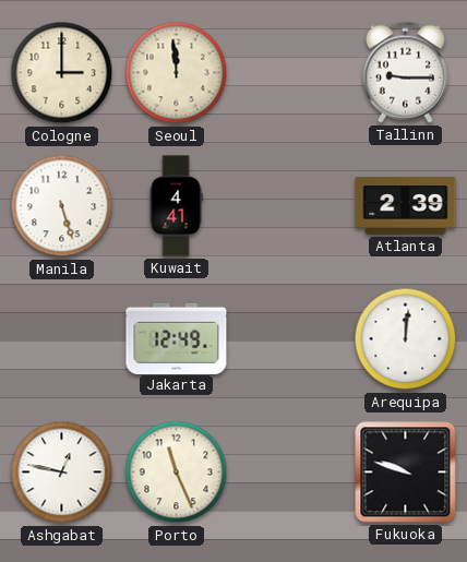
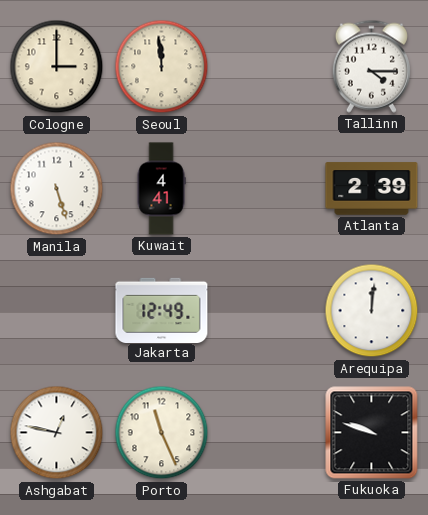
Tallinn: 9:15 -> 4:15
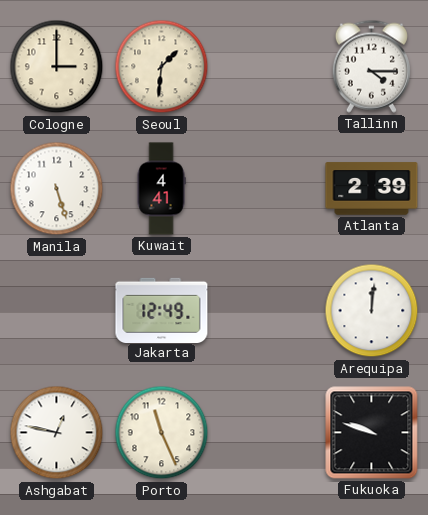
Seoul: 11:59 -> 1:31
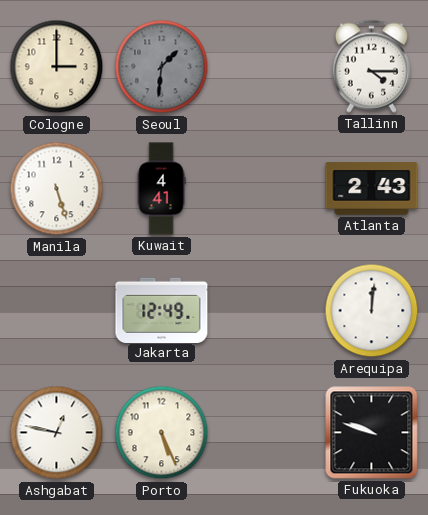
Seoul dial: cream -> grey
Atlanta: 2:39 -> 2:43
Porto: 11:26 -> 5:26
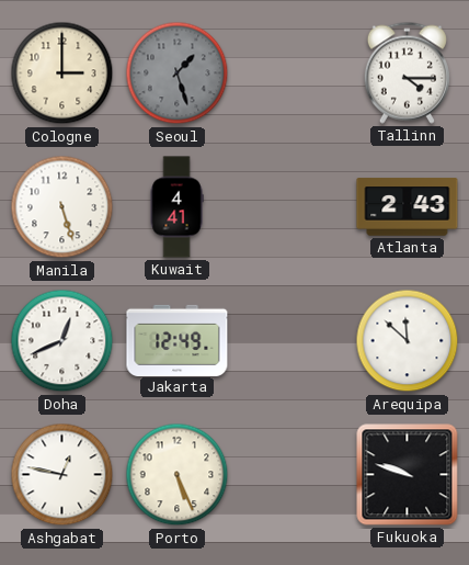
Seoul: 1:31 -> 1:27
Doha: none -> 12:41
Arequipa: 12:01 -> 11:52
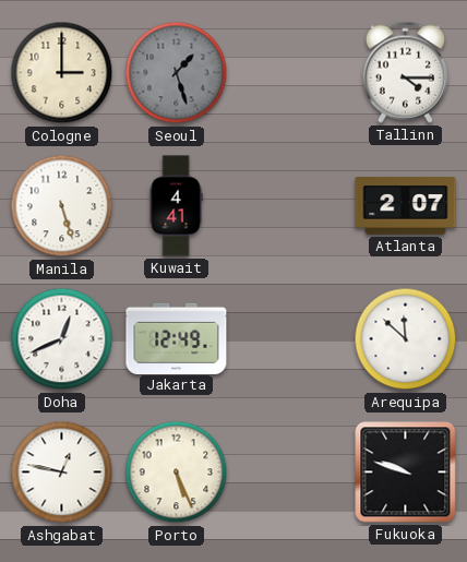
Atlanta: 2:43 -> 2:07
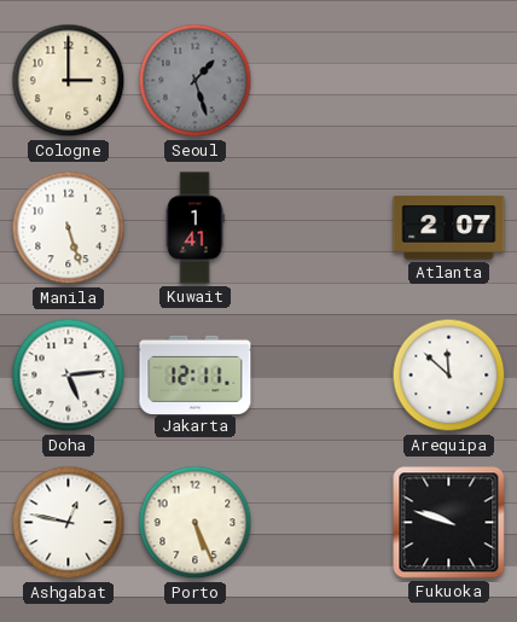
Tallinn: 4:15 -> none
Kuwait: 4:41 -> 1:41
Doha: 12:41 -> 5:14
Jakarta: 12:49 -> 12:11
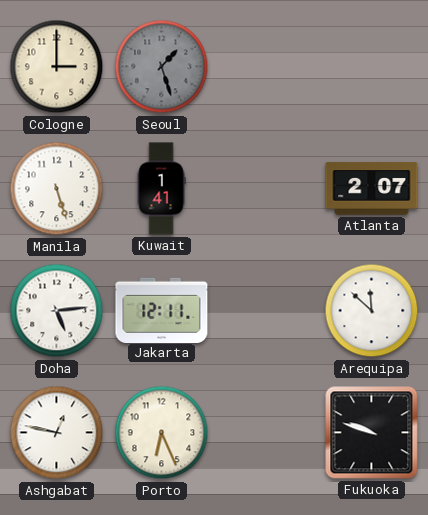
Porto: 5:26 -> 6:26
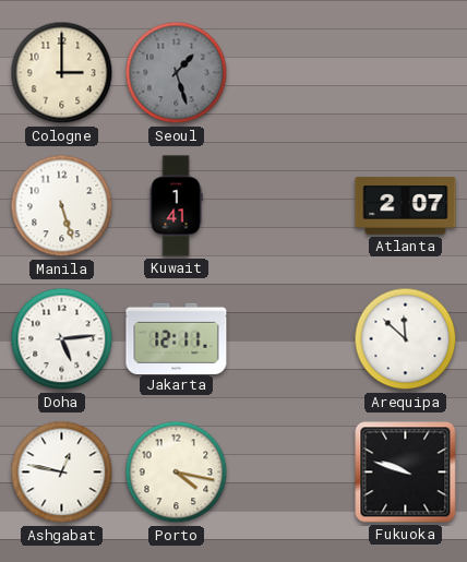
Porto: 6:26 -> 4:17
